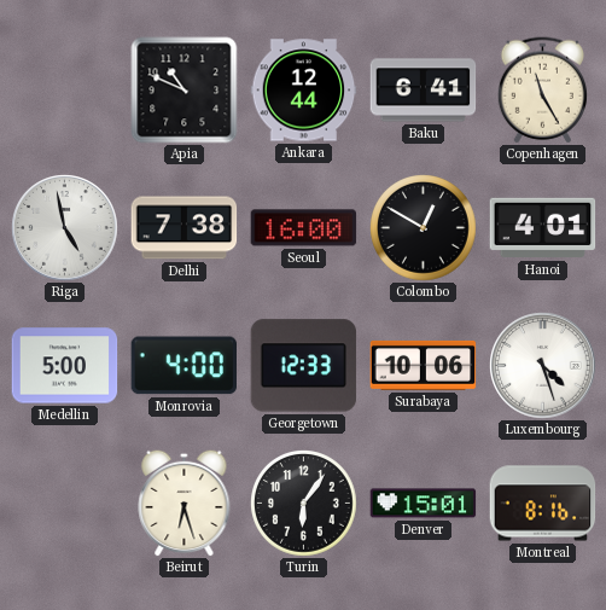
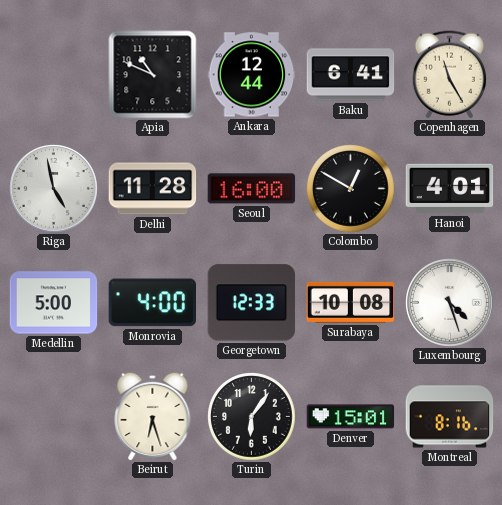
Delhi: 7:38 -> 11:28
Surabaya: 10:06 -> 10:08
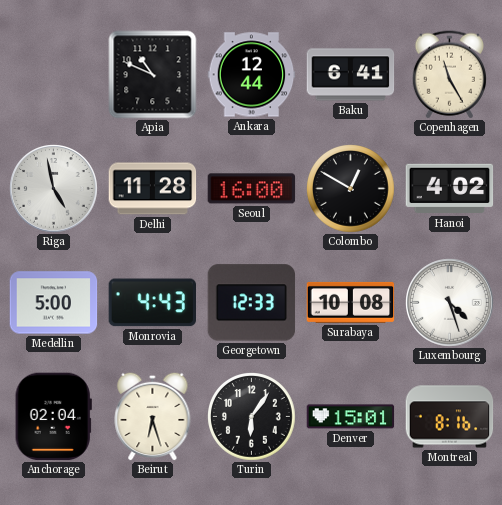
Hanoi: 4:01 -> 4:02
Monrovia: 4:00 -> 4:43
Anchorage: none -> 02:04
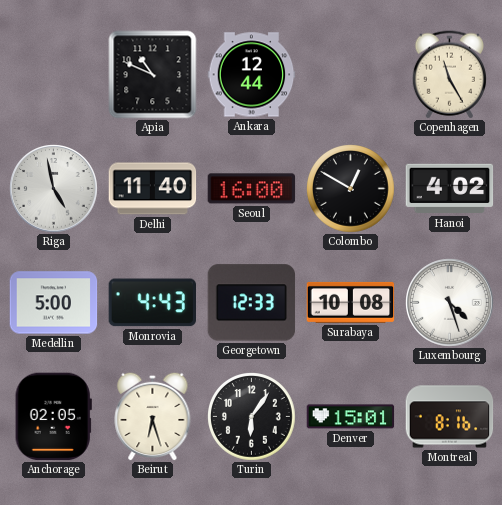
Baku: 6:41 -> none
Delhi: 11:28 -> 11:40
Anchorage: 02:04 -> 02:05
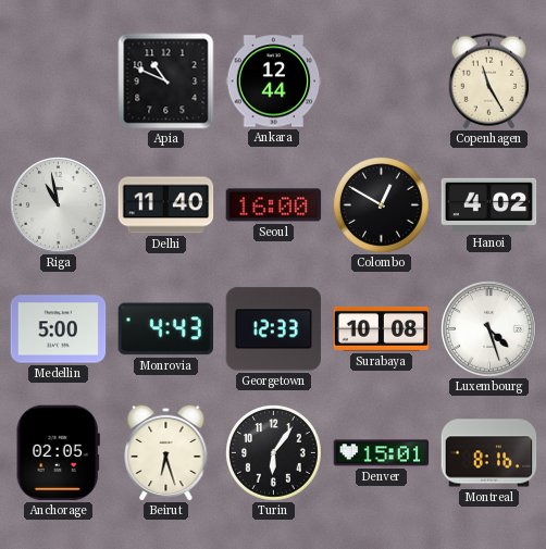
Riga: 4:58 -> 10:58
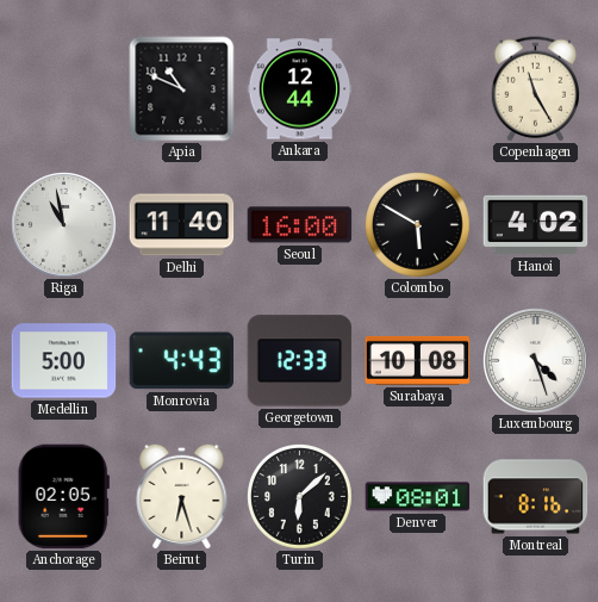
Colombo: 12:50 -> 5:50
Turin: 6:06 -> 6:08
Denver: 15:01 -> 08:01
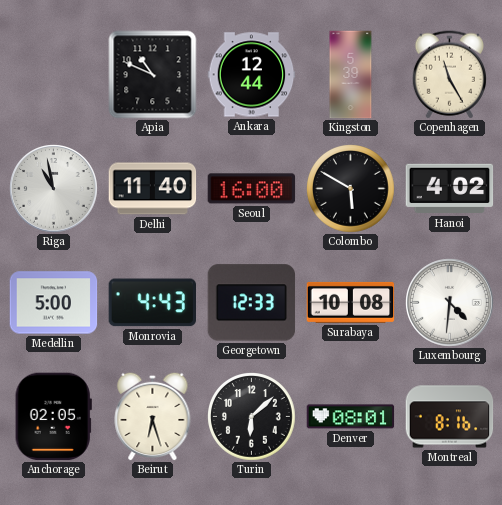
Kingston: none -> 5:39
Luxembourg: 4:27 -> 4:31
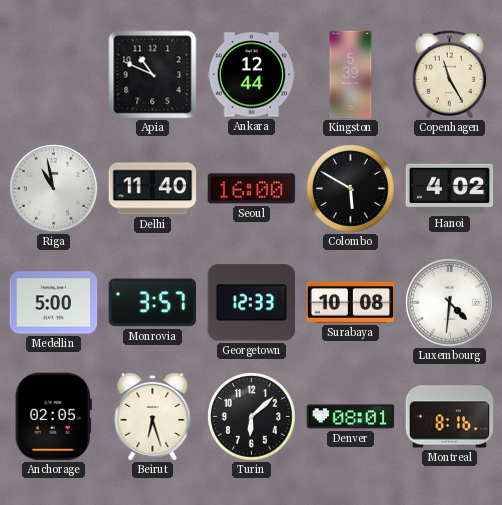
Monrovia: 4:43 -> 3:57
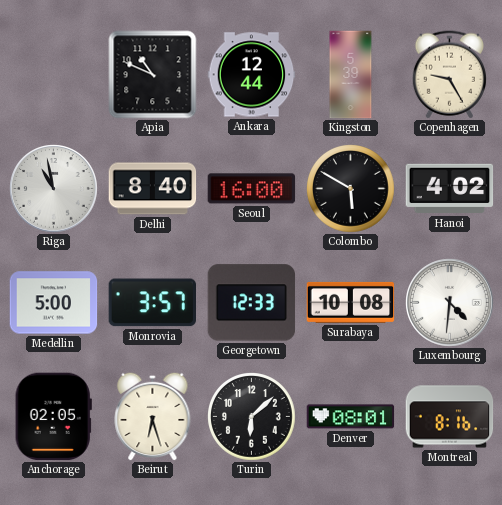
Copenhagen: 11:25 -> 9:25
Delhi: 11:40 -> 8:40
